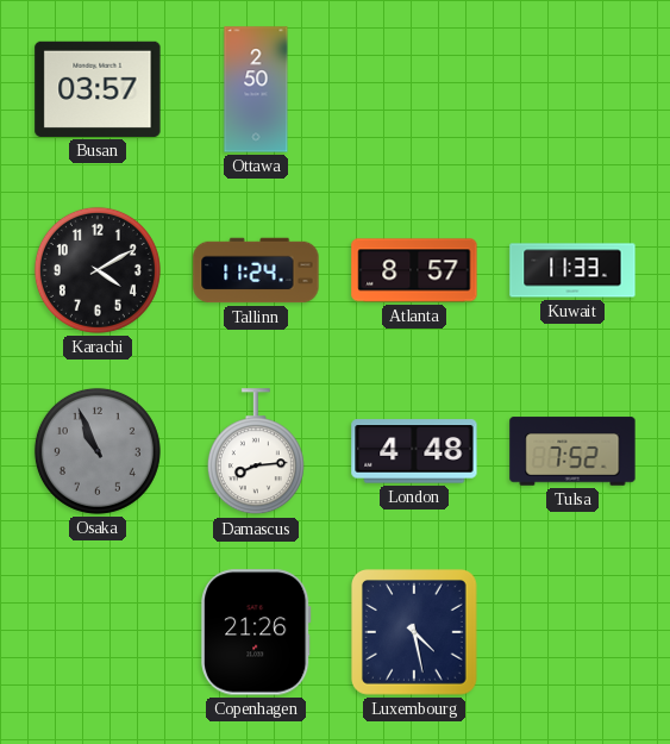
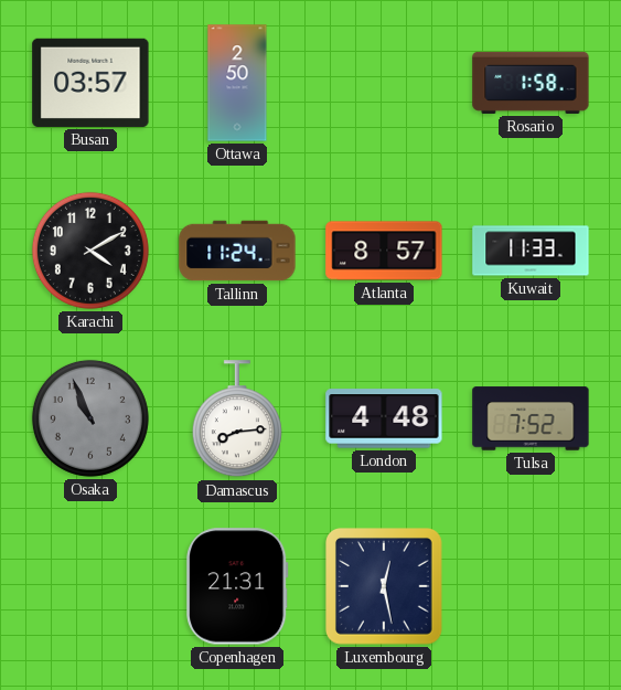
Rosario: none -> 1:58
Copenhagen: 21:26 -> 21:31
Luxembourg: 4:28 -> 12:28
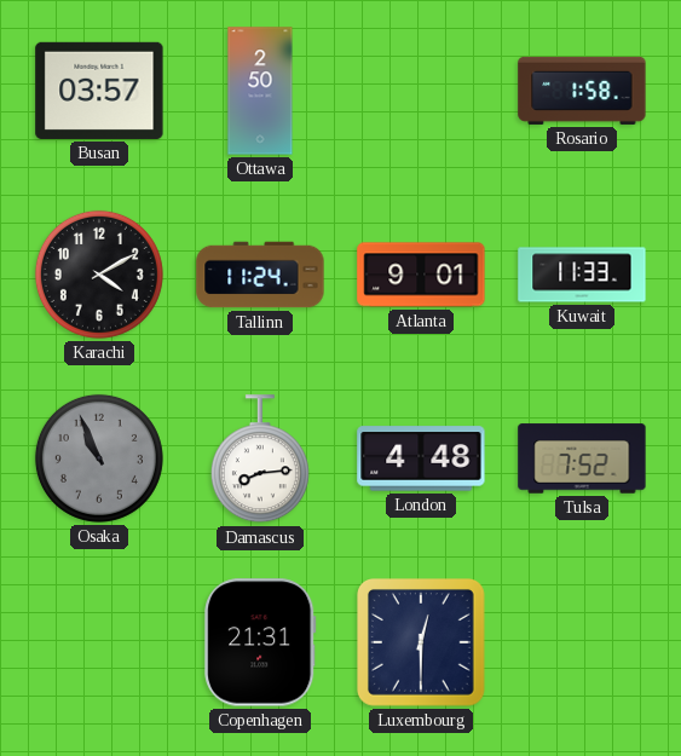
Atlanta: 8:57 -> 9:01
Luxembourg: 12:28 -> 12:30
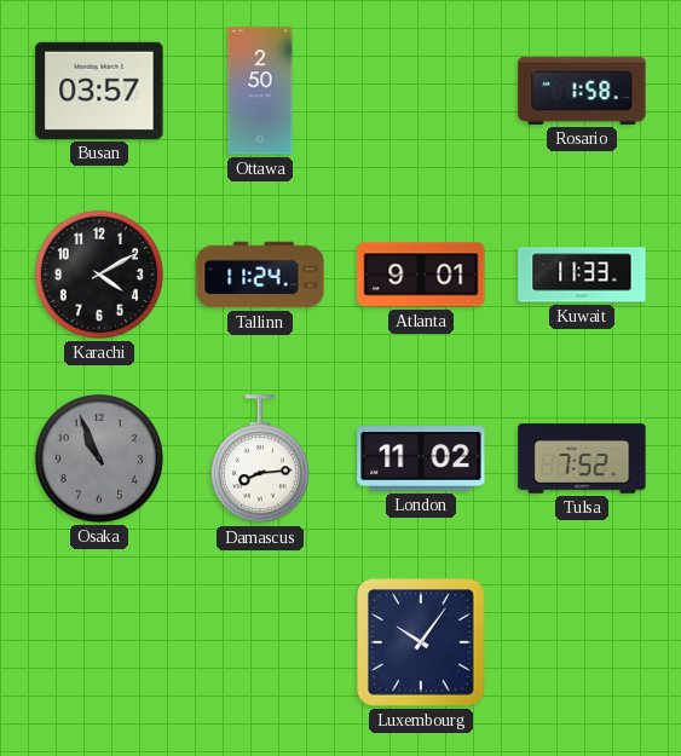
London: 4:48 -> 11:02
Copenhagen: 21:31 -> none
Luxembourg: 12:30 -> 10:06
